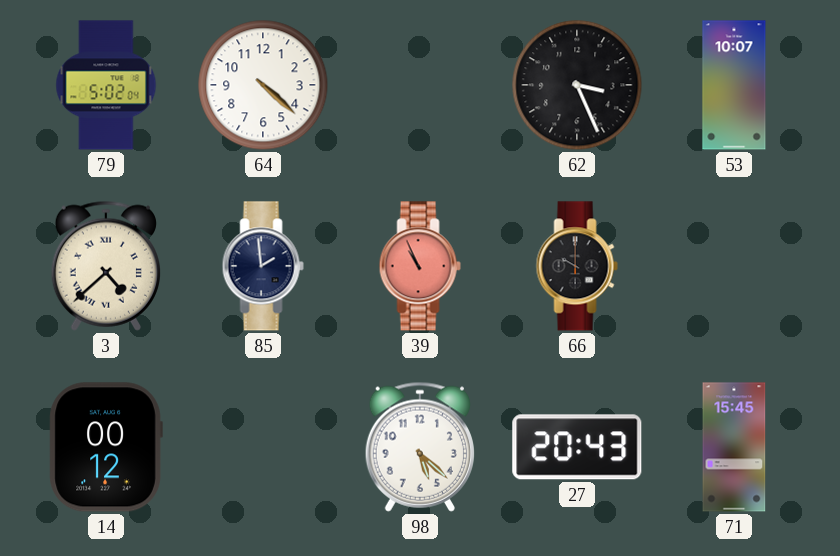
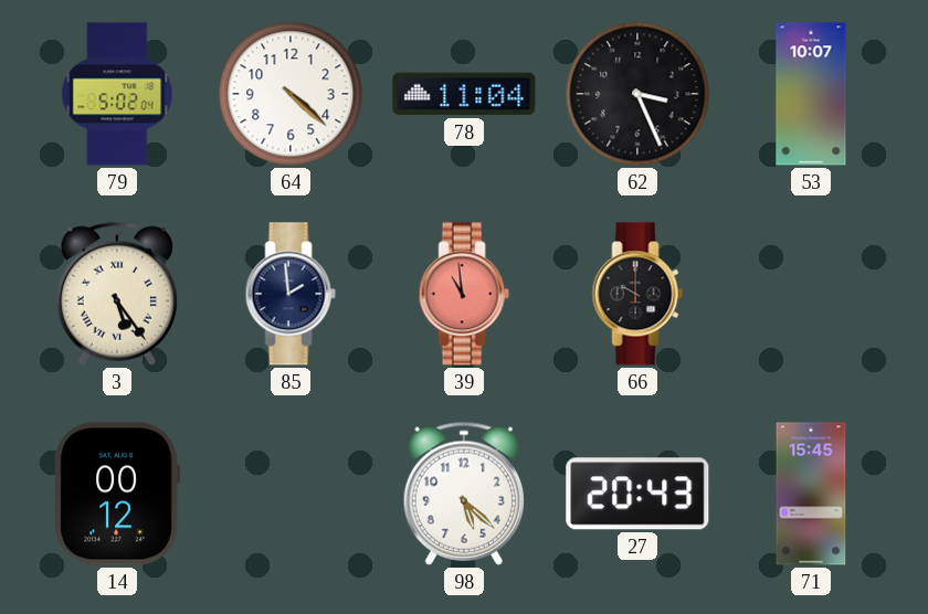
78: none -> 11:04
3: 4:38 -> 5:24
39: 10:56 -> 10:59
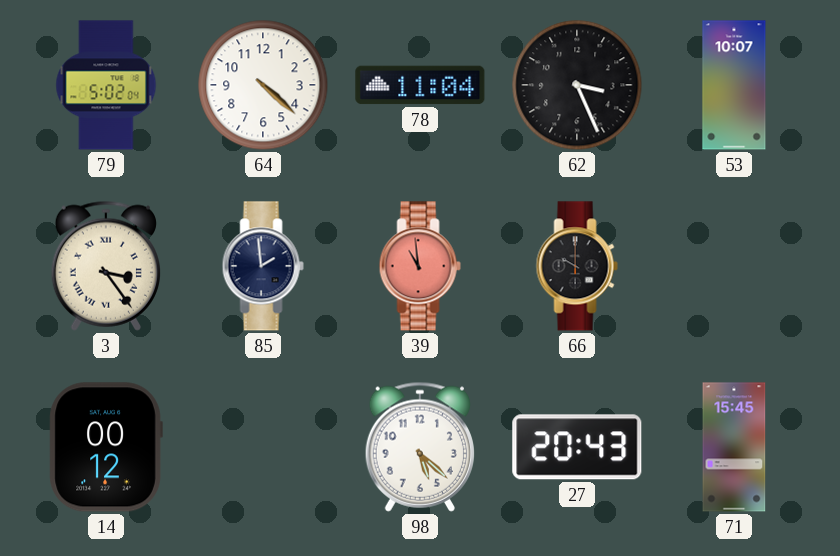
3: 5:24 -> 3:24
